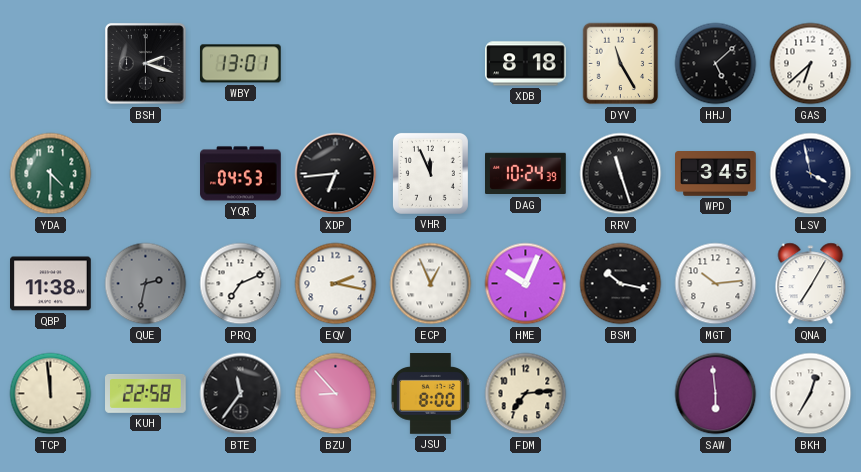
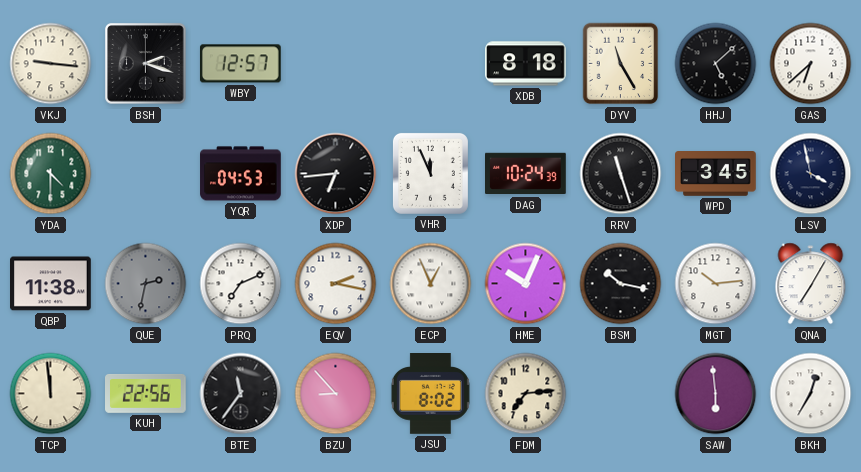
VKJ: none -> 9:16
WBY: 13:01 -> 12:57
KUH: 22:58 -> 22:56
JSU: 8:00 -> 8:02
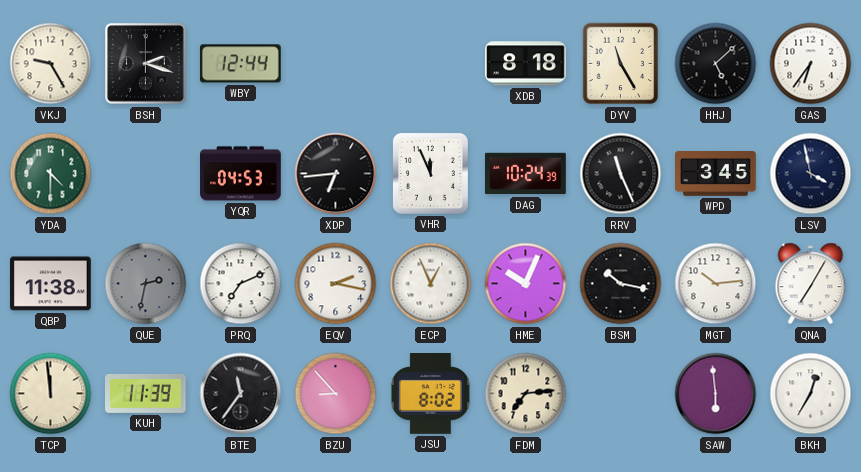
VKJ: 9:16 -> 9:25
WBY: 12:57 -> 12:44
GAS: 6:38 -> 6:36
RRV: 11:27 -> 11:26
KUH: 22:56 -> 11:39
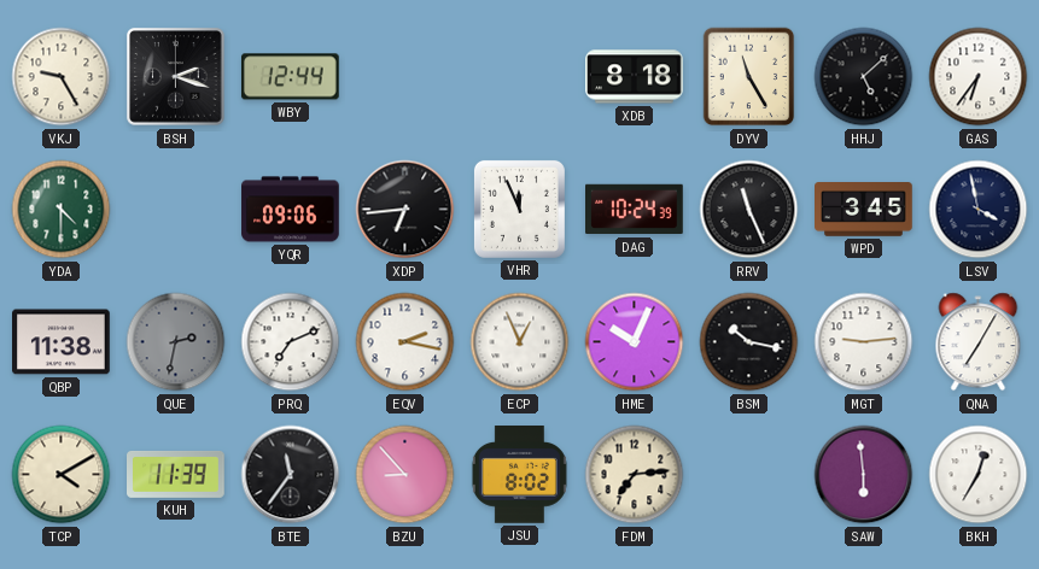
YQR: 04:53 -> 09:06
MGT: 10:14 -> 9:14
TCP: 11:59 -> 4:10
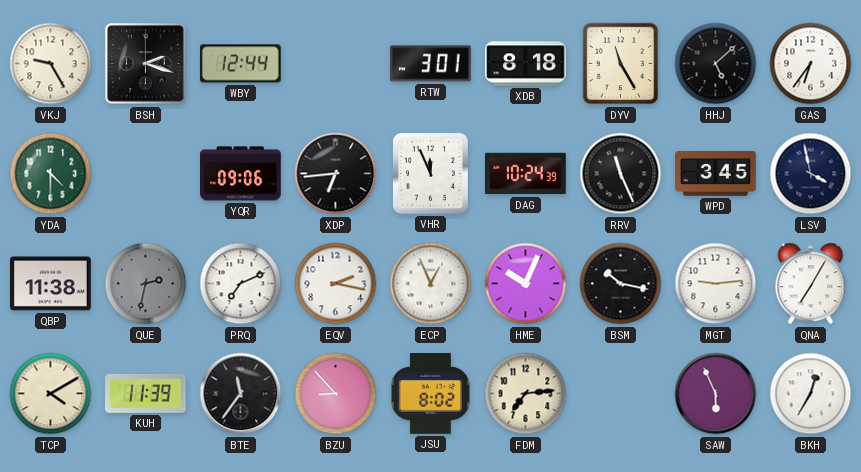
RTW: none -> 3:01
SAW: 5:59 -> 5:56
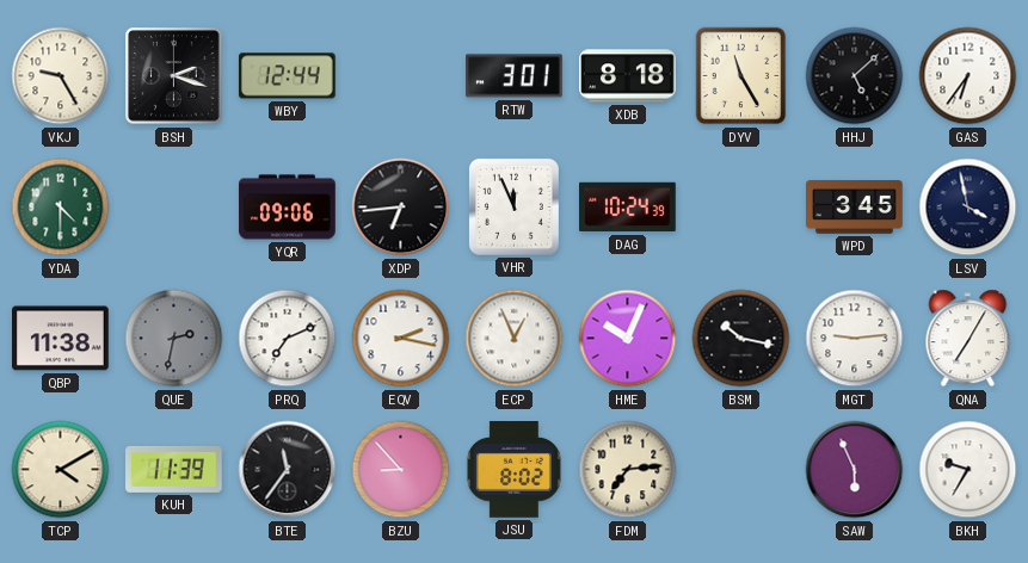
RRV: 11:26 -> none
BKH: 12:35 -> 9:35
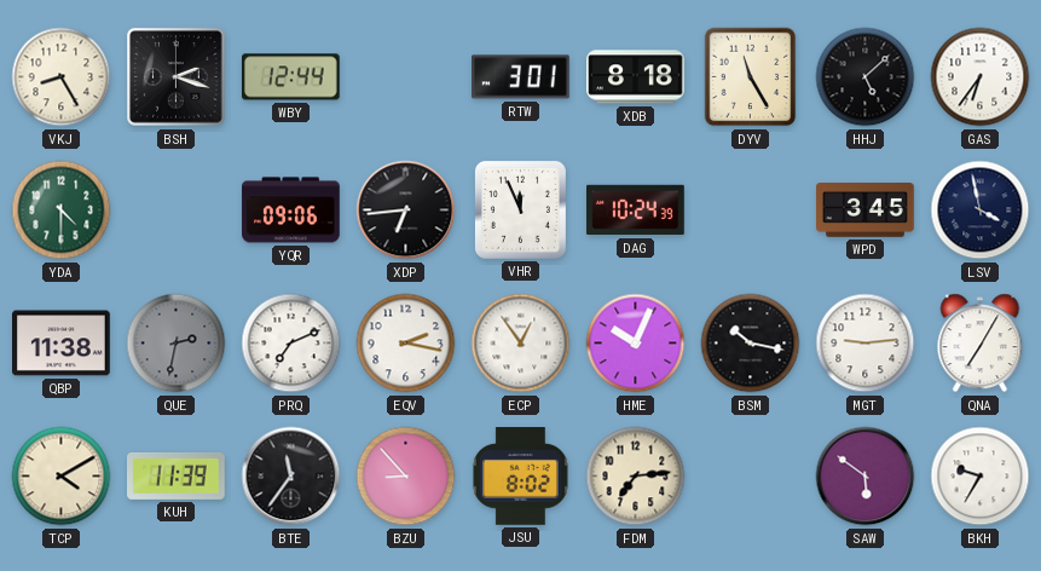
VKJ: 9:25 -> 8:25
ECP: 12:56 -> 12:54
SAW: 5:56 -> 5:51
